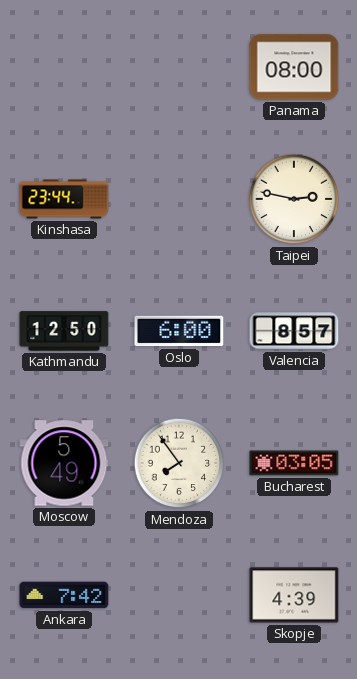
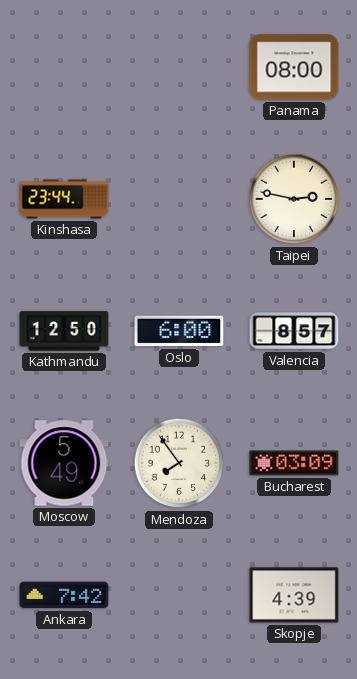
Bucharest: 03:05 -> 03:09
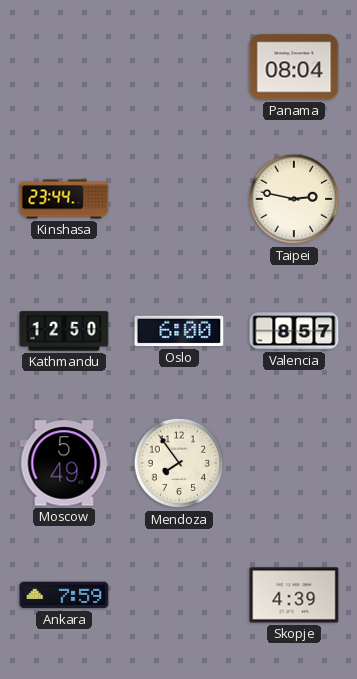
Panama: 08:00 -> 08:04
Bucharest: 03:09 -> none
Ankara: 7:42 -> 7:59
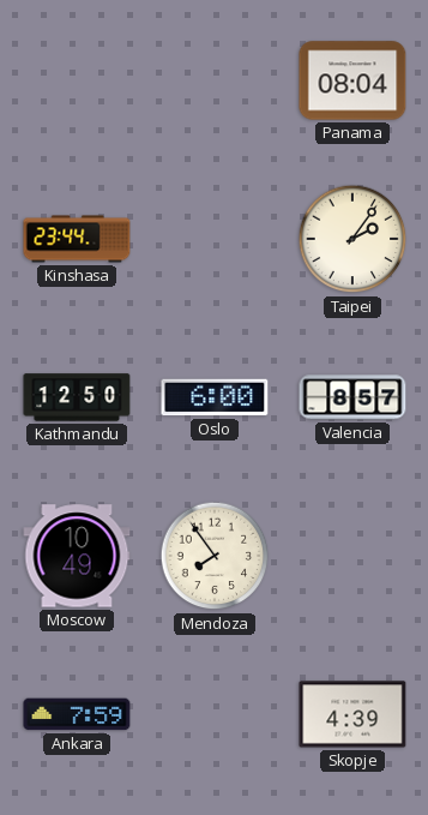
Taipei: 2:47 -> 2:06
Moscow: 5:49 -> 10:49
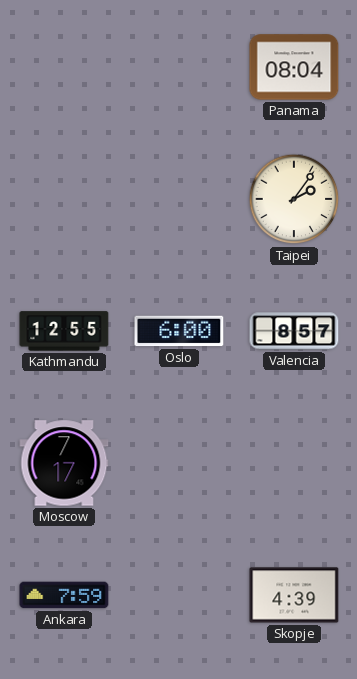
Kinshasa: 23:44 -> none
Kathmandu: 12:50 -> 12:55
Moscow: 10:49 -> 7:17
Mendoza: 7:54 -> none
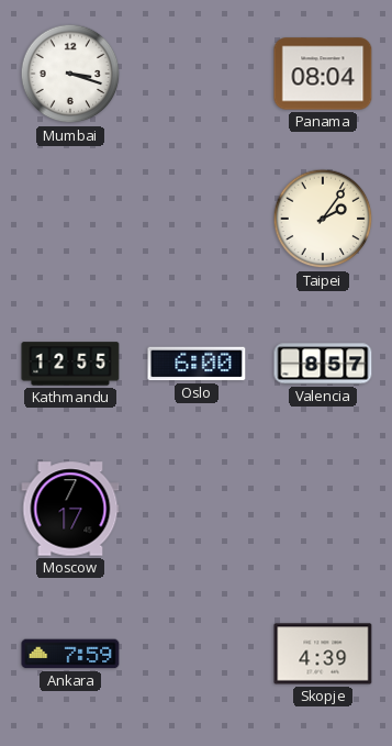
Mumbai: none -> 3:18
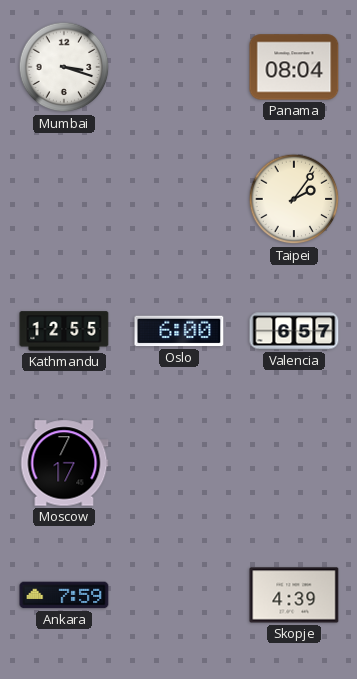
Valencia: 8:57 -> 6:57
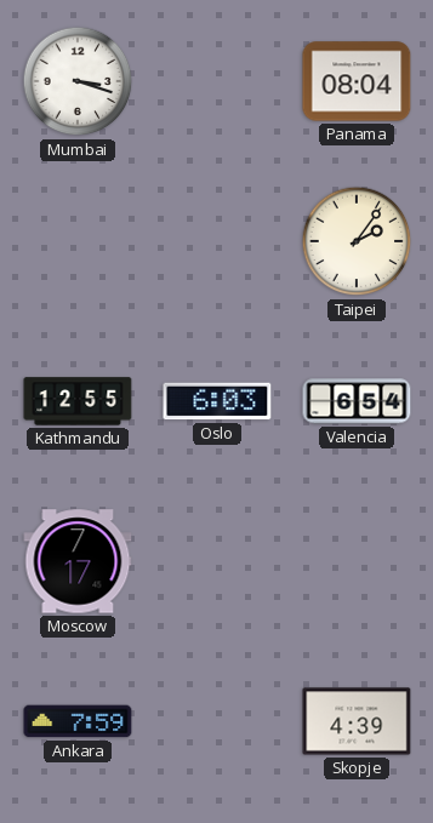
Oslo: 6:00 -> 6:03
Valencia: 6:57 -> 6:54
